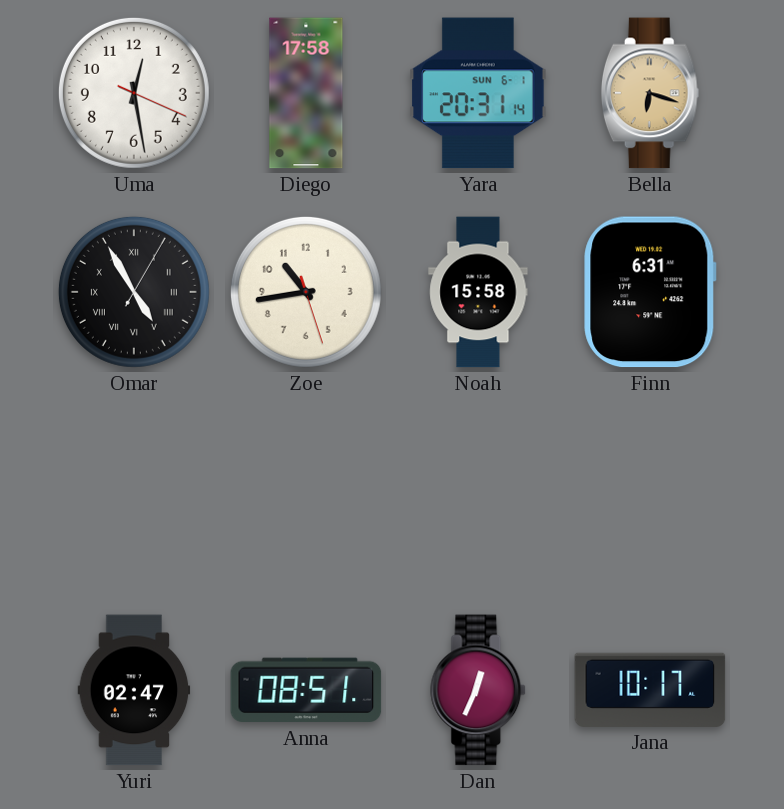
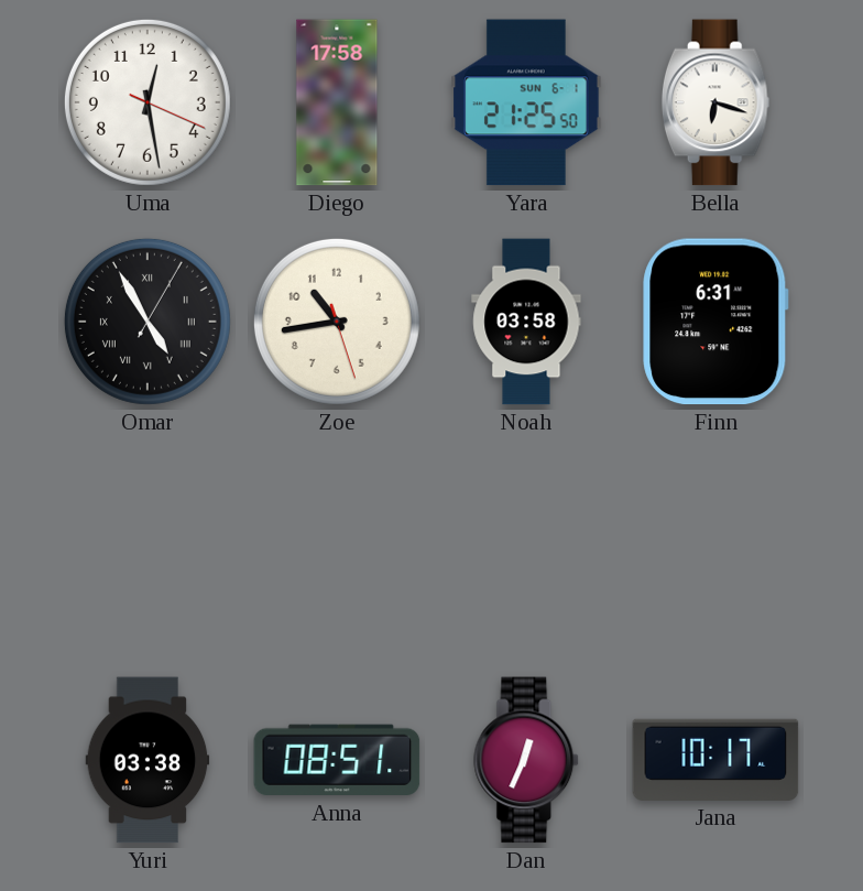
Yara: 20:31 -> 21:25
Bella dial: champagne -> white
Noah: 15:58 -> 03:58
Yuri: 02:47 -> 03:38
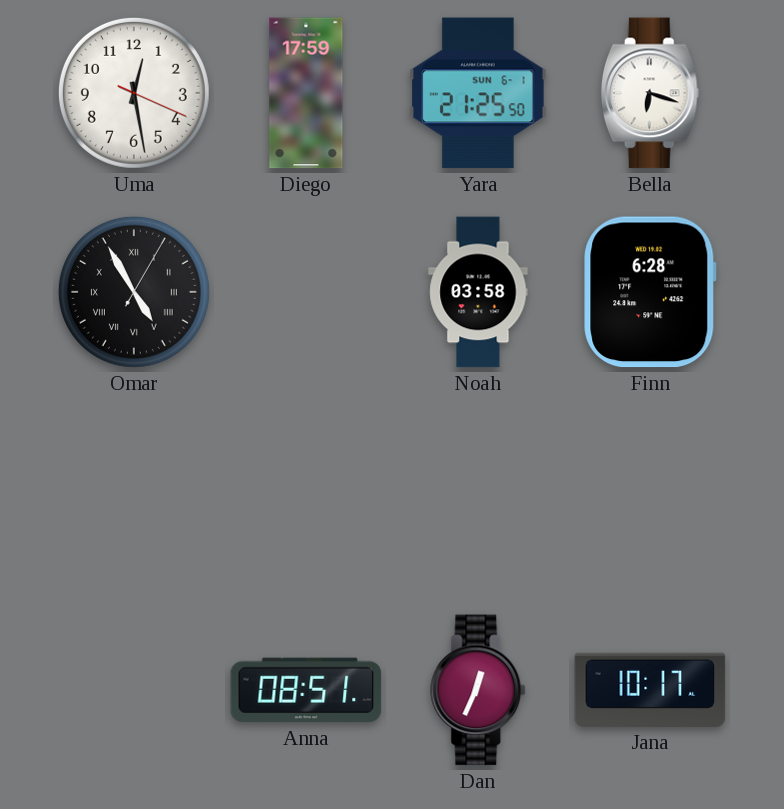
Diego: 17:58 -> 17:59
Zoe: 10:43 -> none
Finn: 6:31 -> 6:28
Yuri: 03:38 -> none
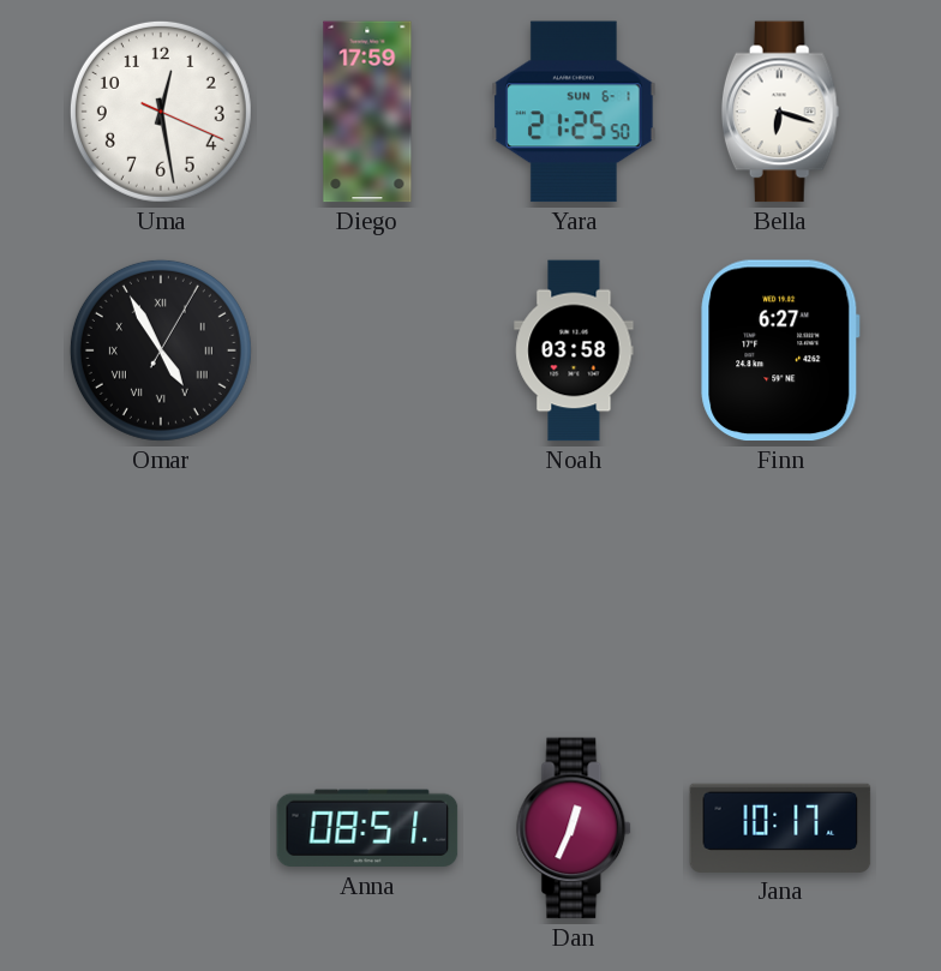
Finn: 6:28 -> 6:27
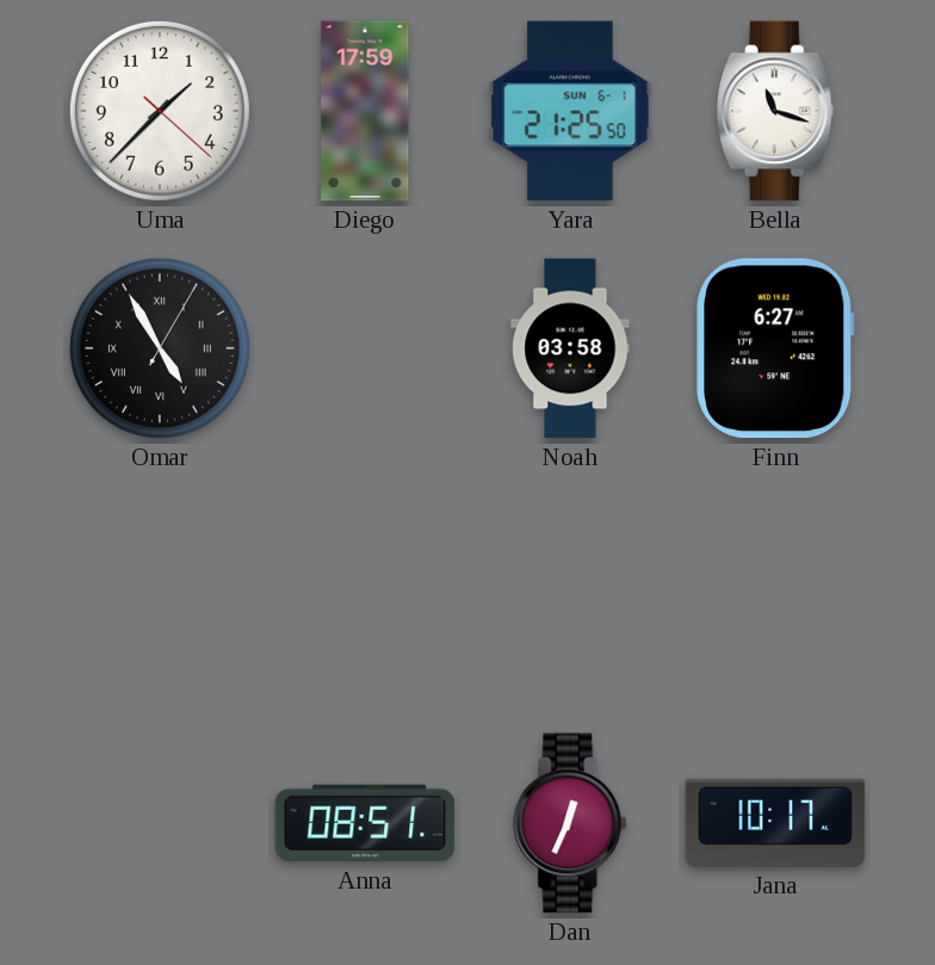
Uma: 12:28 -> 1:37
Bella: 6:18 -> 11:18
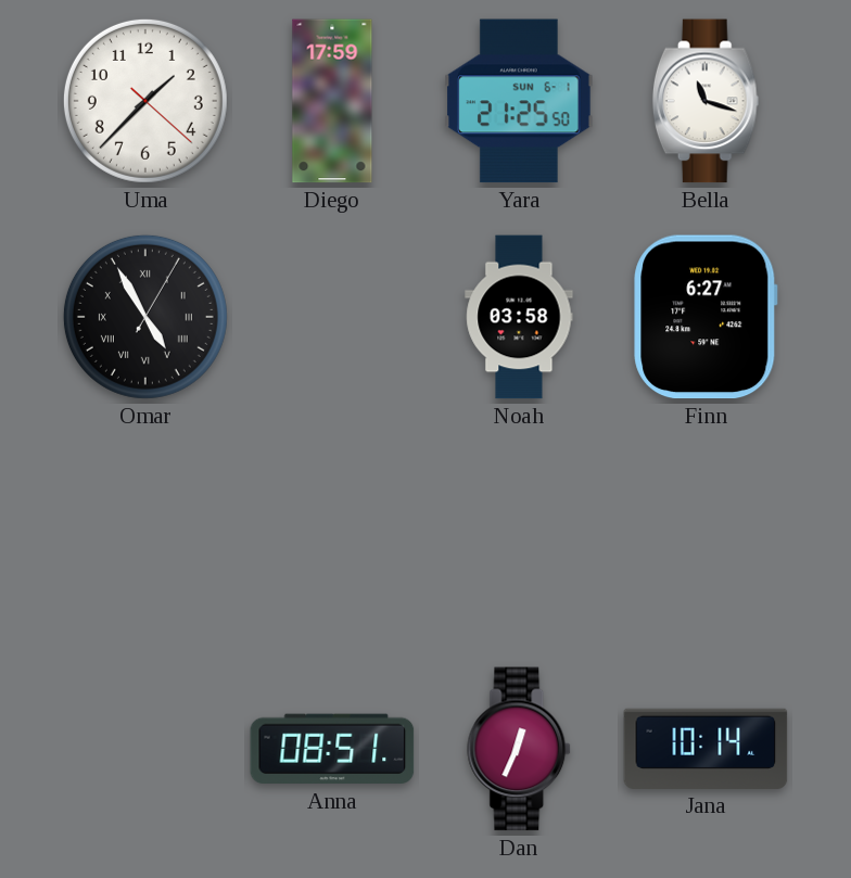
Jana: 10:17 -> 10:14
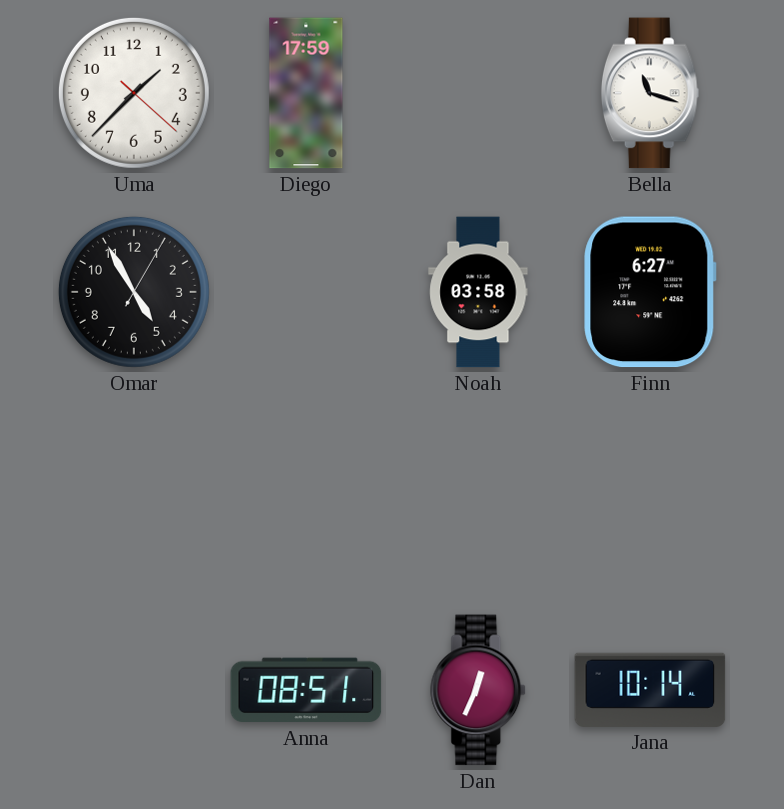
Yara: 21:25 -> none
Omar numerals: Roman -> Arabic
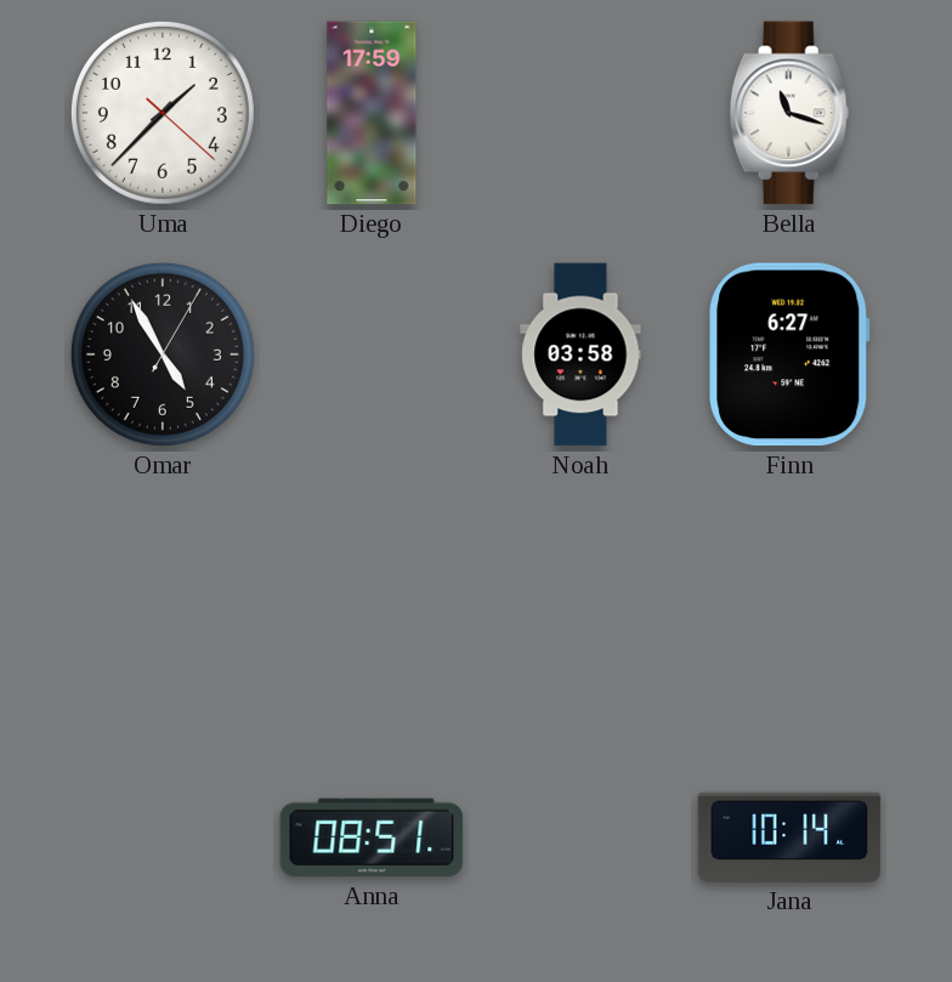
Dan: 12:34 -> none
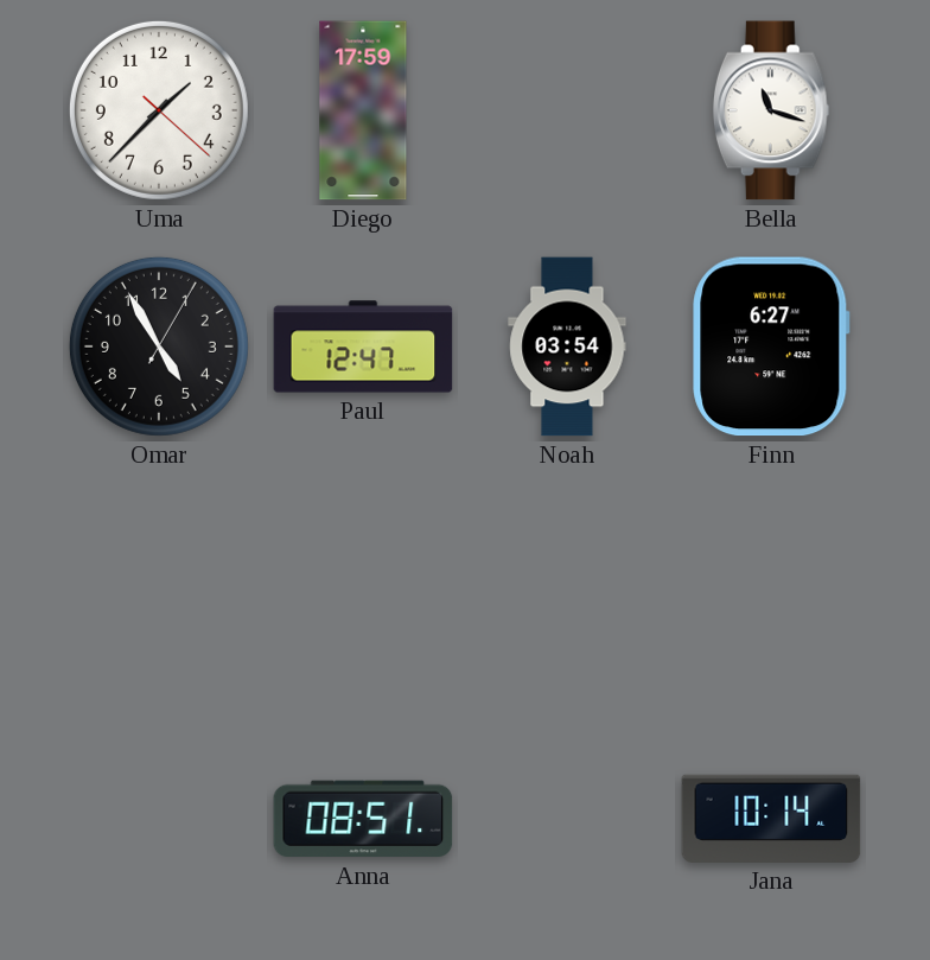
Paul: none -> 12:47
Noah: 03:58 -> 03:54
